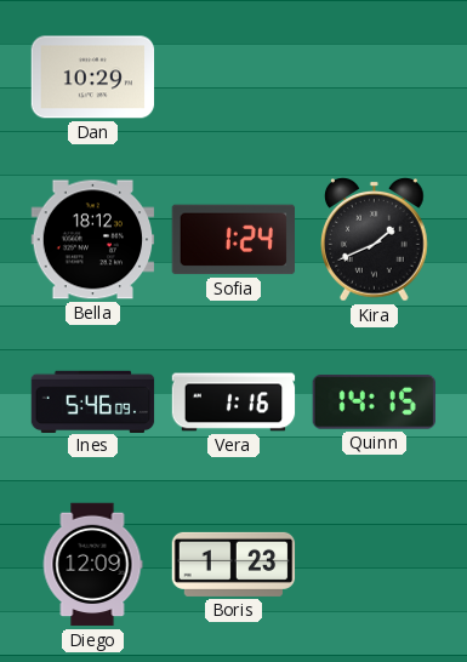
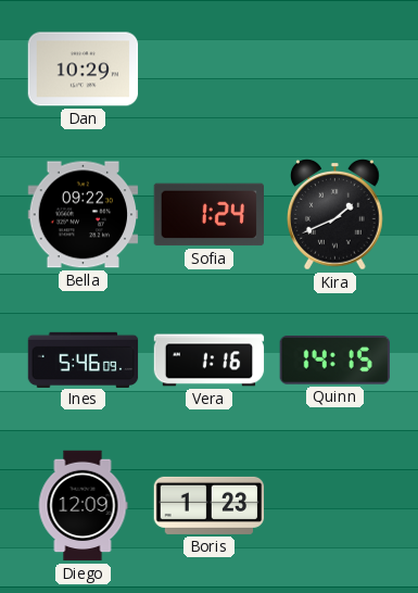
Bella: 18:12 -> 09:22
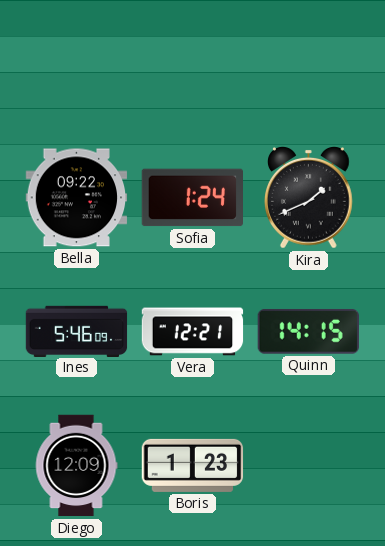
Dan: 10:29 -> none
Vera: 1:16 -> 12:21
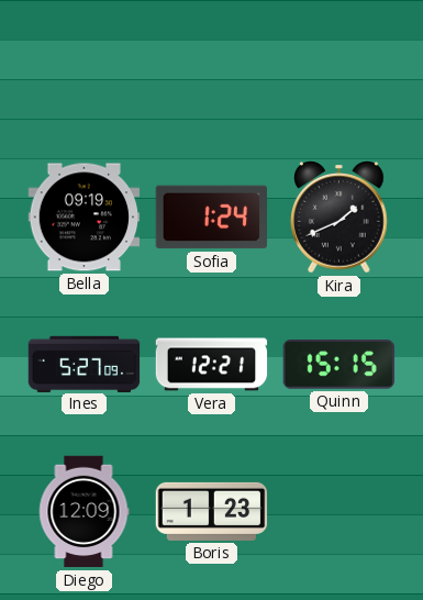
Bella: 09:22 -> 09:19
Ines: 5:46 -> 5:27
Quinn: 14:15 -> 15:15
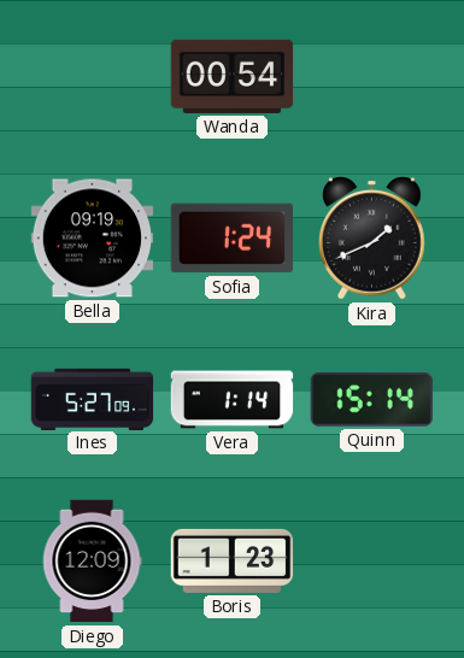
Wanda: none -> 00:54
Vera: 12:21 -> 1:14
Quinn: 15:15 -> 15:14
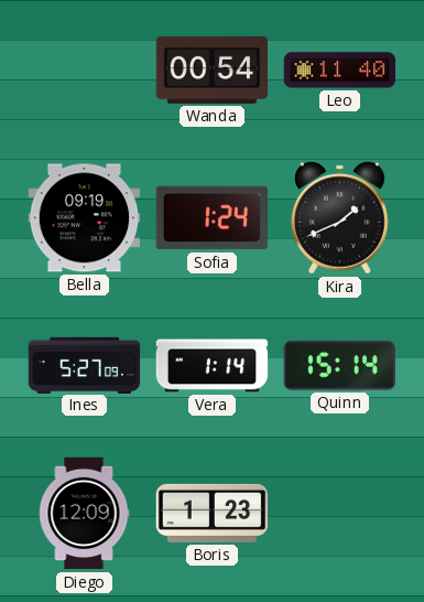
Leo: none -> 11:40
